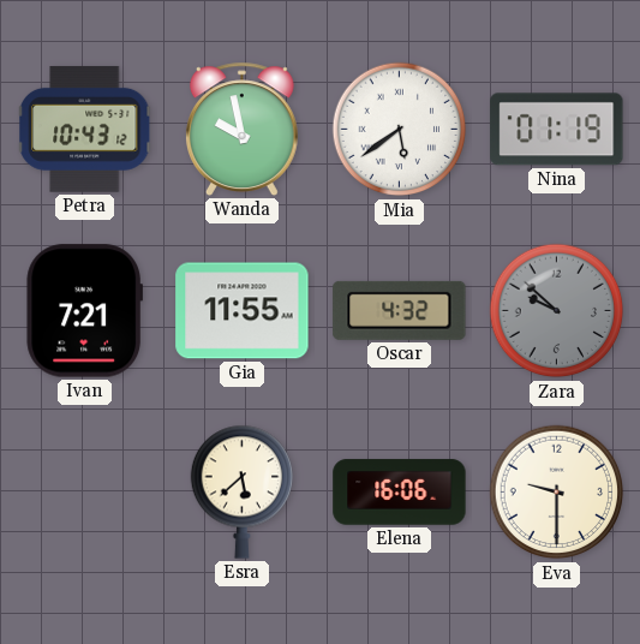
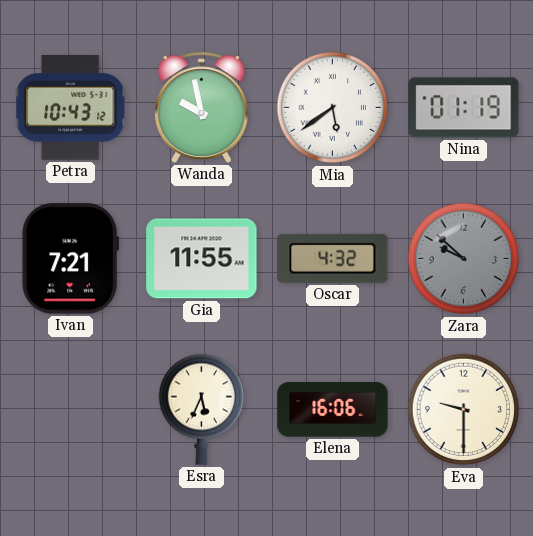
Esra: 5:38 -> 5:34
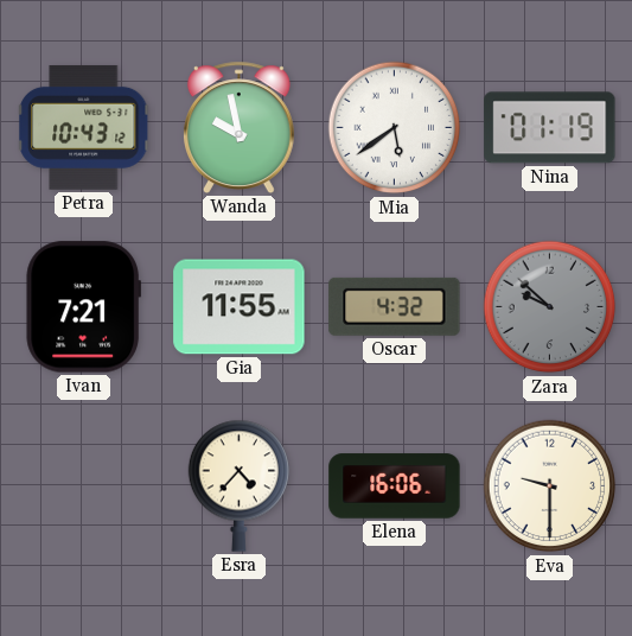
Esra: 5:34 -> 4:37
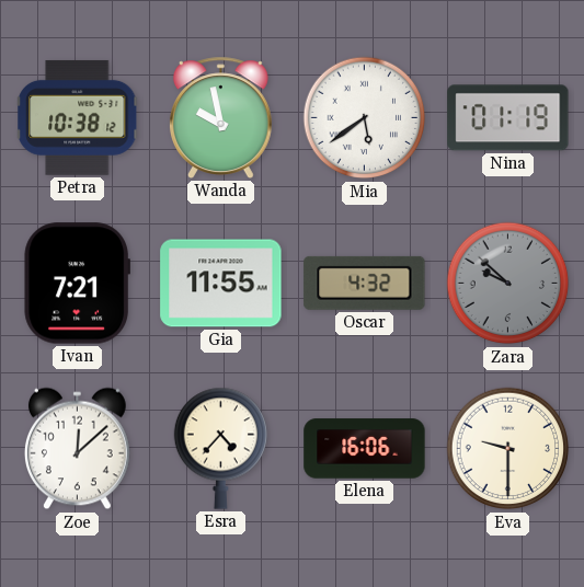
Petra: 10:43 -> 10:38
Zoe: none -> 12:08
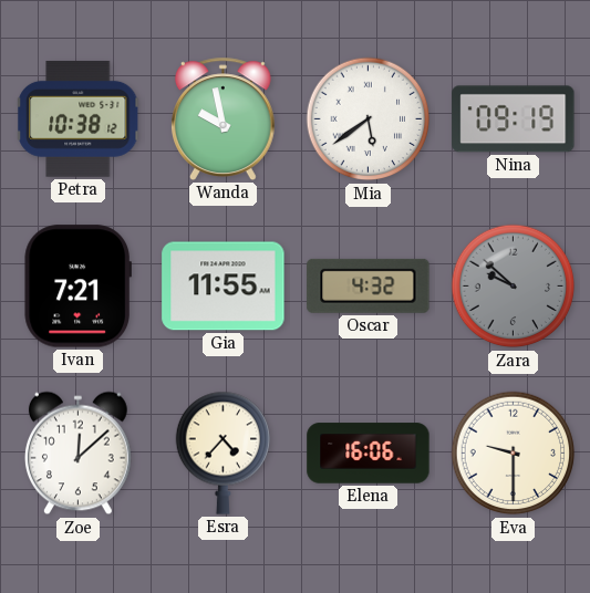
Nina: 01:19 -> 09:19
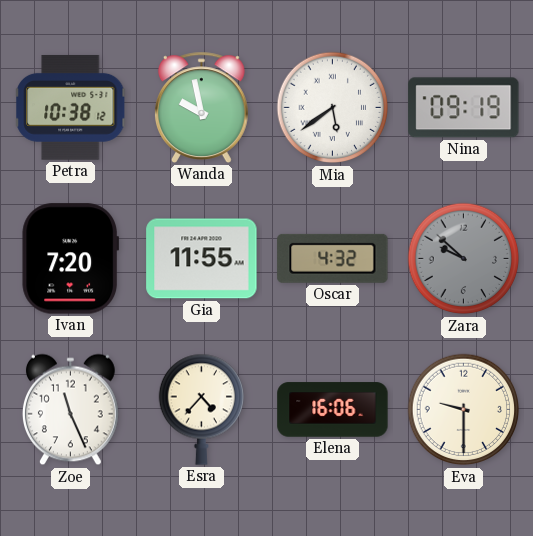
Ivan: 7:21 -> 7:20
Zoe: 12:08 -> 11:26
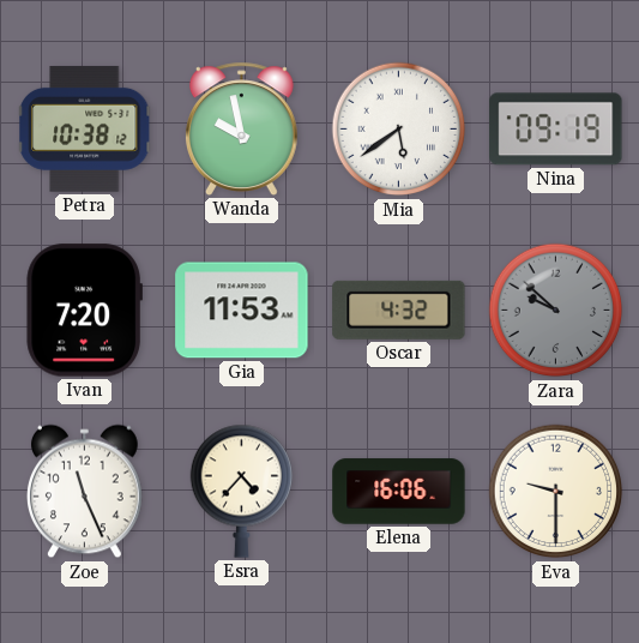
Gia: 11:55 -> 11:53
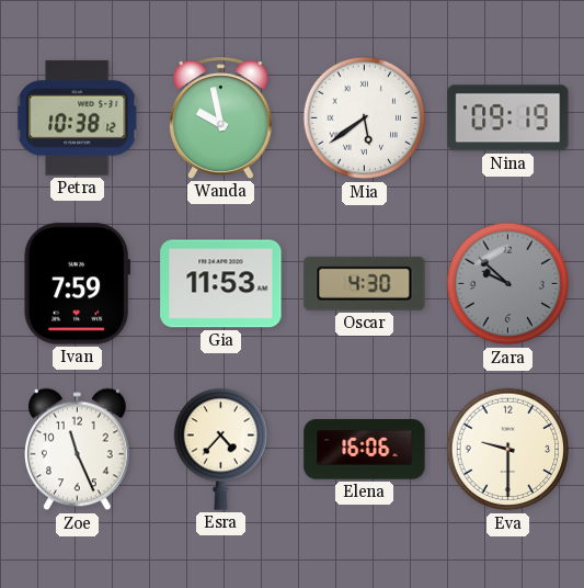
Ivan: 7:20 -> 7:59
Oscar: 4:32 -> 4:30
